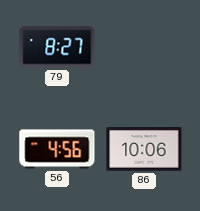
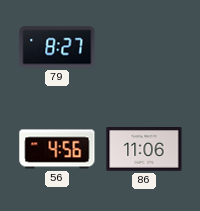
86: 10:06 -> 11:06
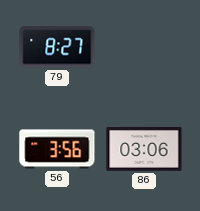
56: 4:56 -> 3:56
86: 11:06 -> 03:06
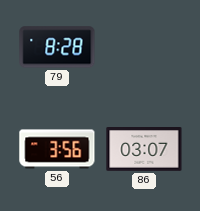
79: 8:27 -> 8:28
86: 03:06 -> 03:07
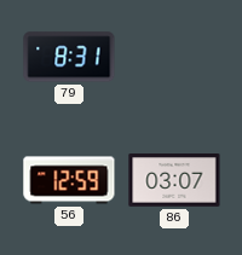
79: 8:28 -> 8:31
56: 3:56 -> 12:59
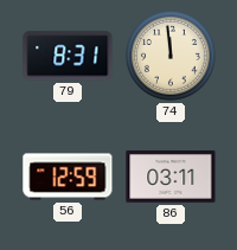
74: none -> 11:59
86: 03:07 -> 03:11
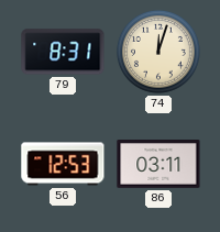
74: 11:59 -> 12:03
56: 12:59 -> 12:53
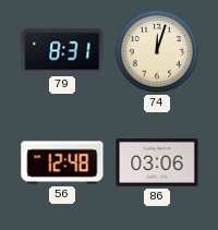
56: 12:53 -> 12:48
86: 03:11 -> 03:06
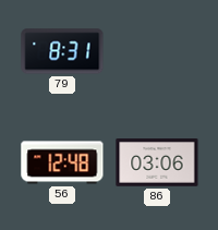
74: 12:03 -> none
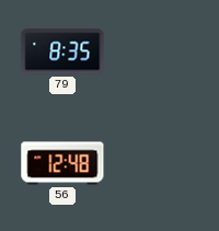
79: 8:31 -> 8:35
86: 03:06 -> none
